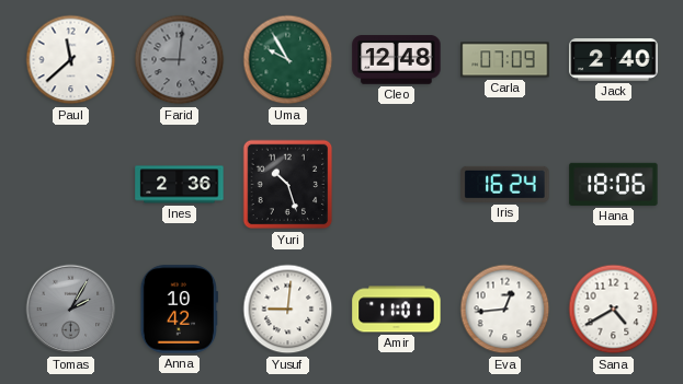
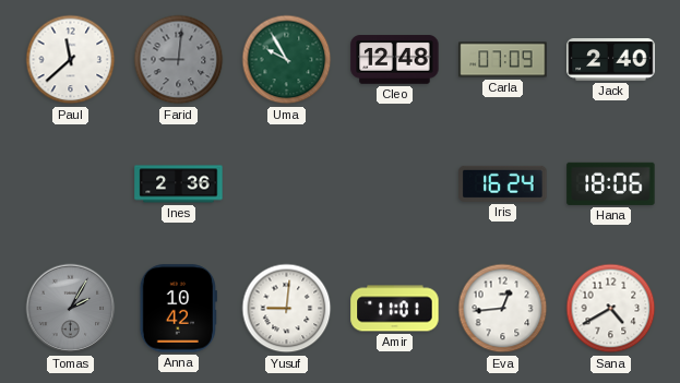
Yuri: 10:27 -> none
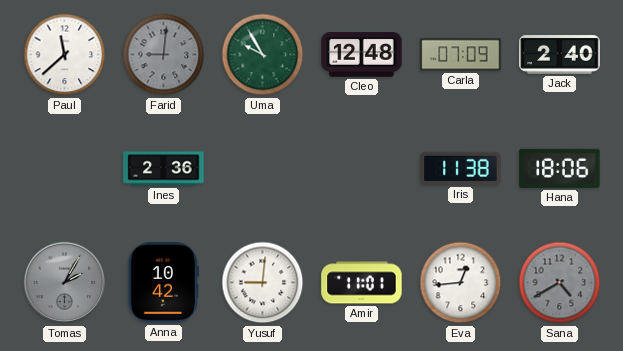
Iris: 16:24 -> 11:38
Sana dial: white -> grey
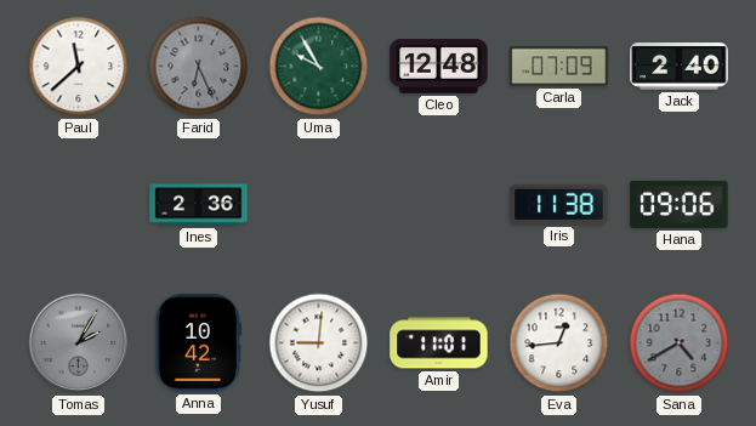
Farid: 9:01 -> 6:26
Hana: 18:06 -> 09:06
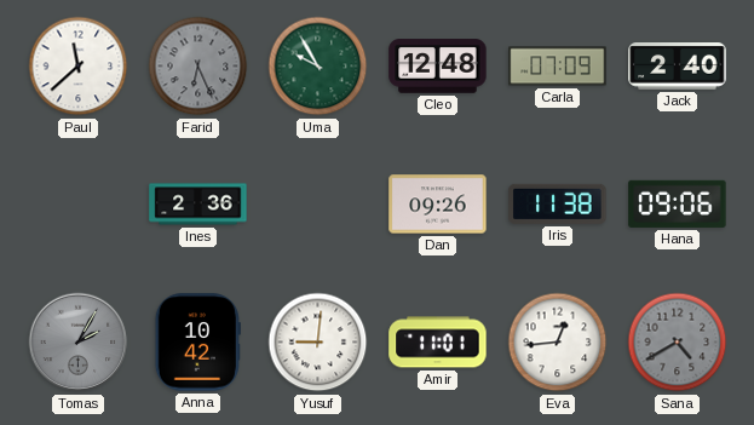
Dan: none -> 09:26
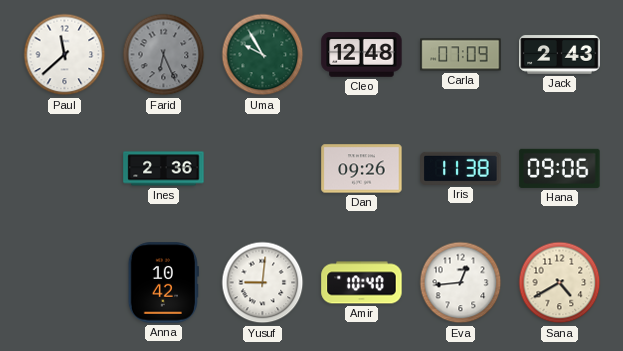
Jack: 2:40 -> 2:43
Tomas: 2:05 -> none
Amir: 11:01 -> 10:40
Sana dial: grey -> cream
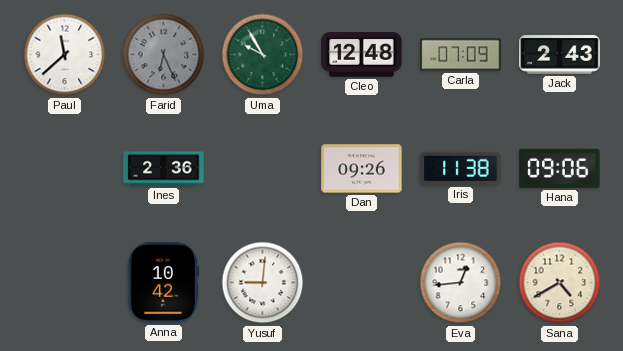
Amir: 10:40 -> none
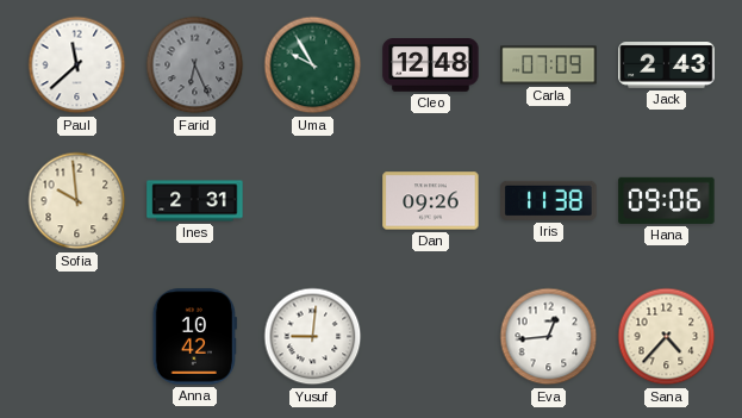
Sofia: none -> 9:59
Ines: 2:36 -> 2:31
Sana: 4:40 -> 4:37
